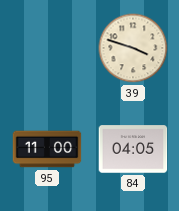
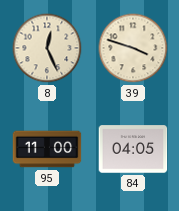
8: none -> 12:26
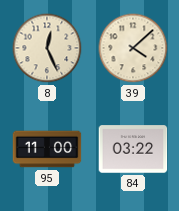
39: 3:48 -> 4:08
84: 04:05 -> 03:22
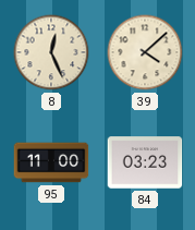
84: 03:22 -> 03:23
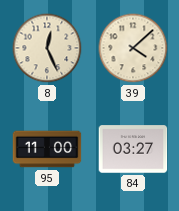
84: 03:23 -> 03:27
